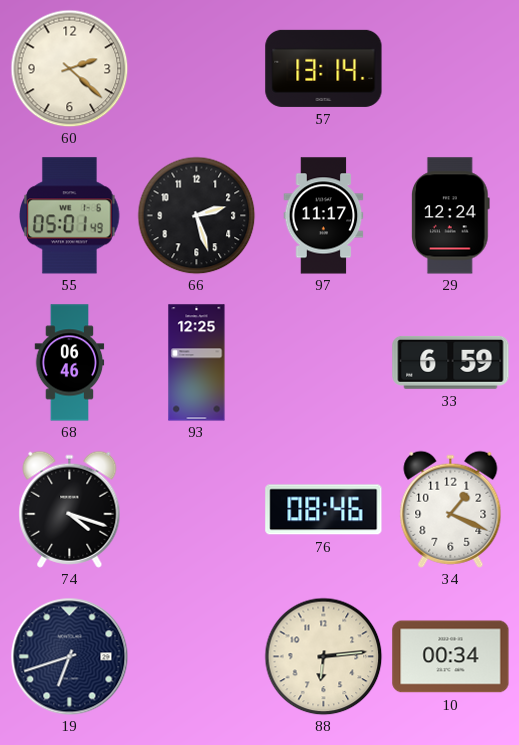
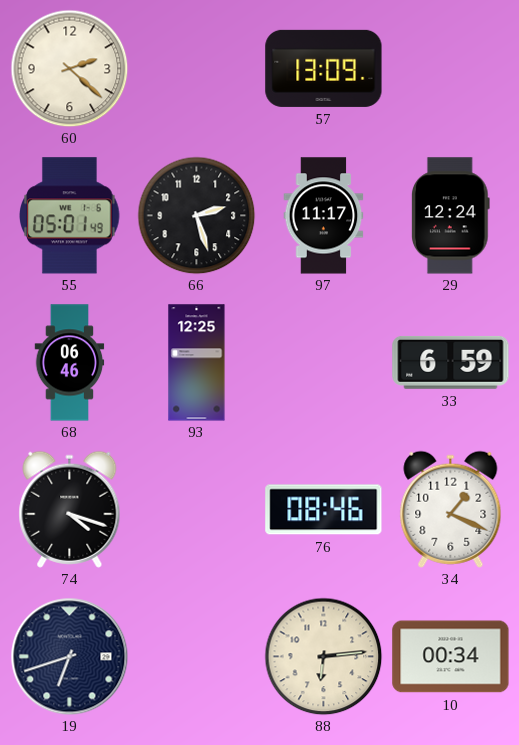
57: 13:14 -> 13:09
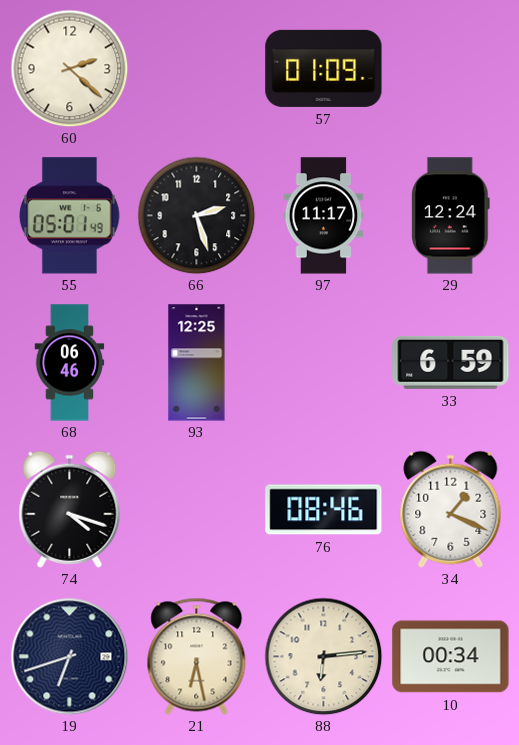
57: 13:09 -> 01:09
21: none -> 6:28
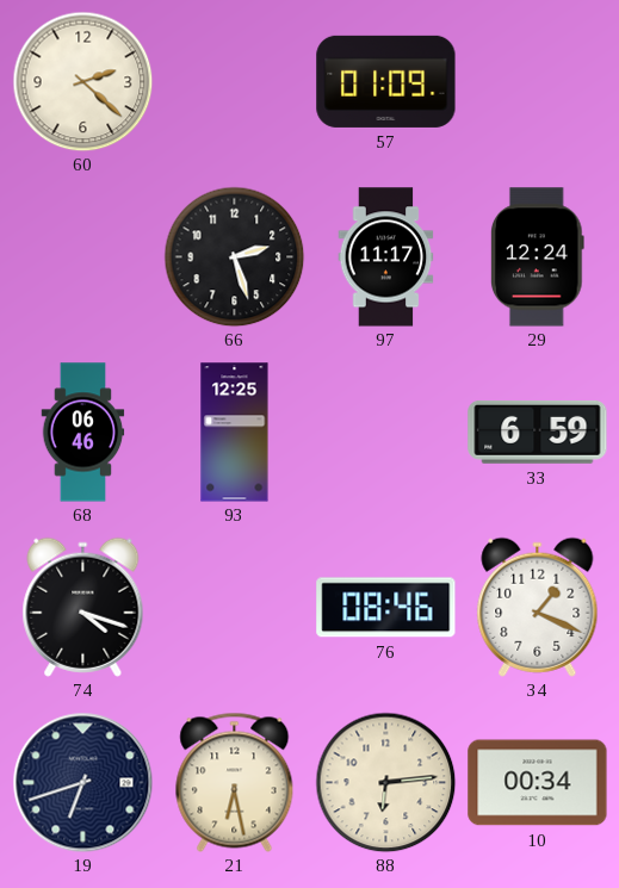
55: 05:01 -> none
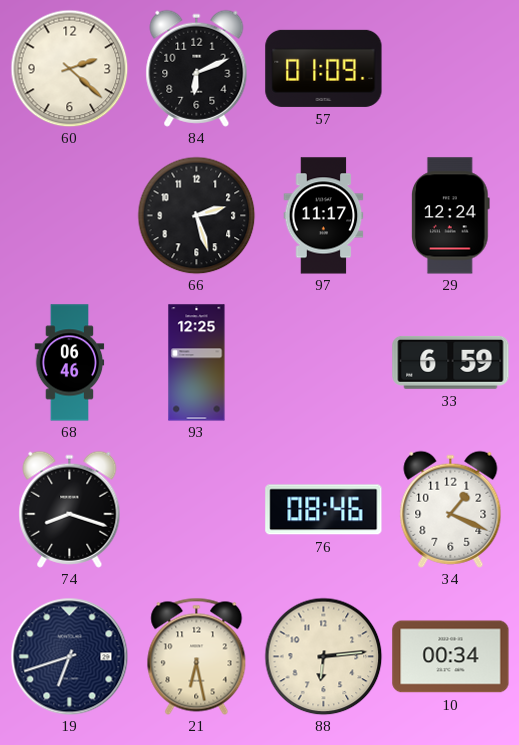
84: none -> 6:11
74: 4:18 -> 8:18
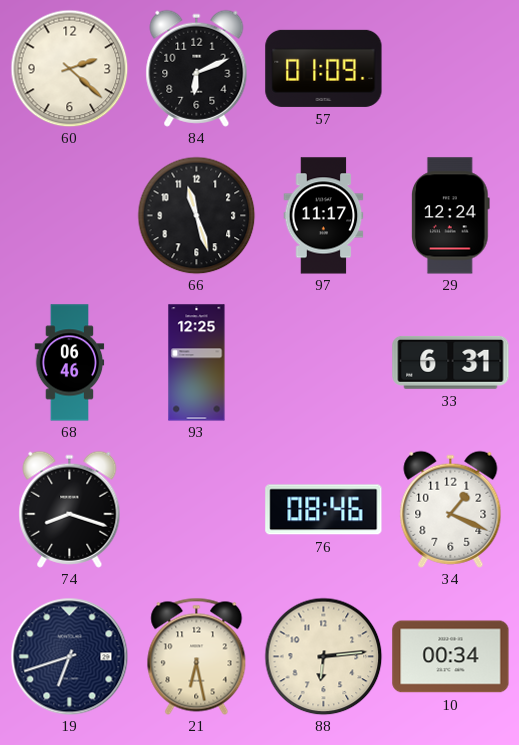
66: 2:27 -> 11:27
33: 6:59 -> 6:31
